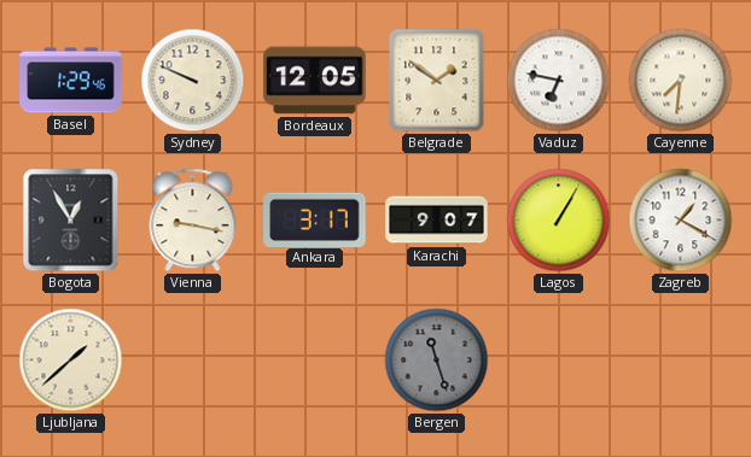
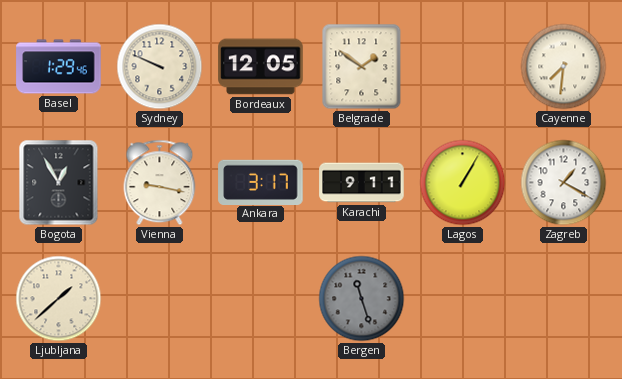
Vaduz: 6:47 -> none
Karachi: 9:07 -> 9:11
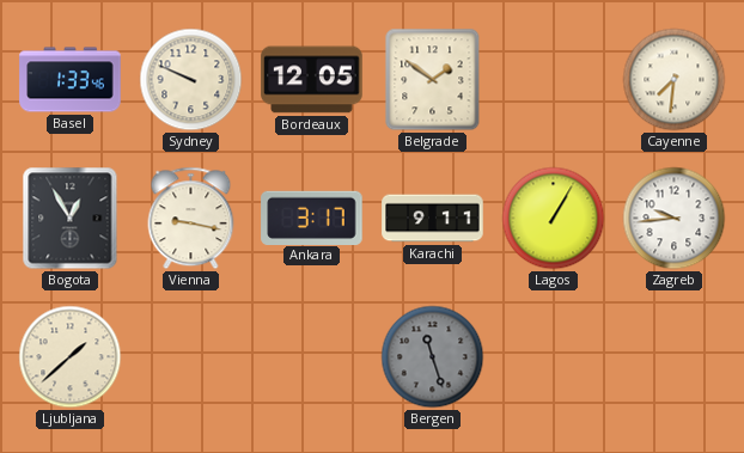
Basel: 1:29 -> 1:33
Zagreb: 1:20 -> 9:44
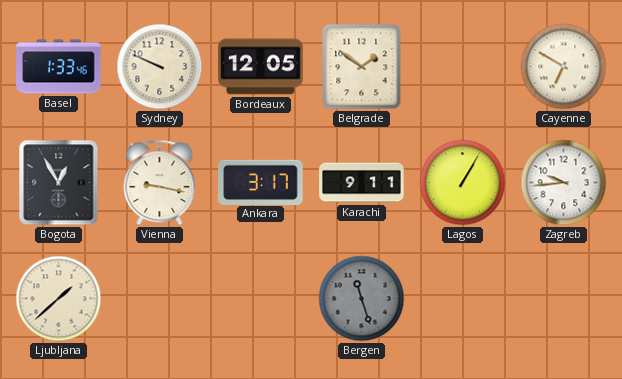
Cayenne: 7:31 -> 6:50
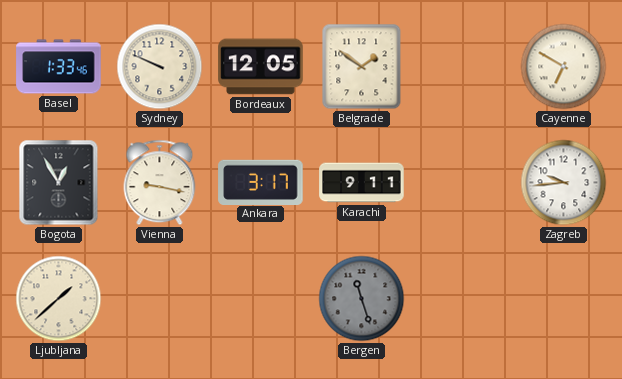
Lagos: 1:05 -> none
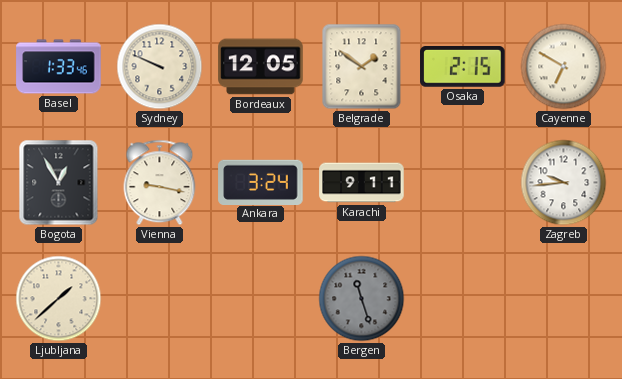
Osaka: none -> 2:15
Ankara: 3:17 -> 3:24
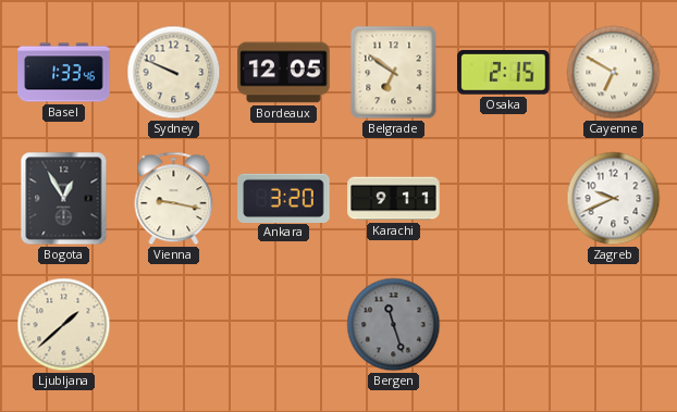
Belgrade: 1:51 -> 6:51
Ankara: 3:24 -> 3:20
Zagreb: 9:44 -> 9:41
